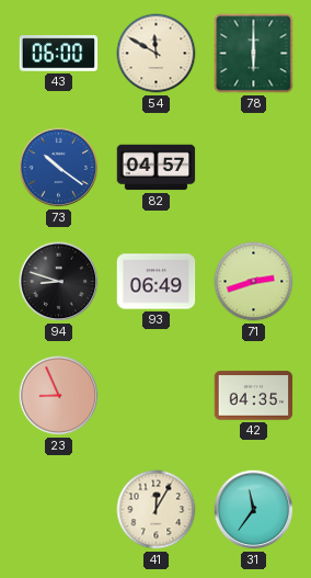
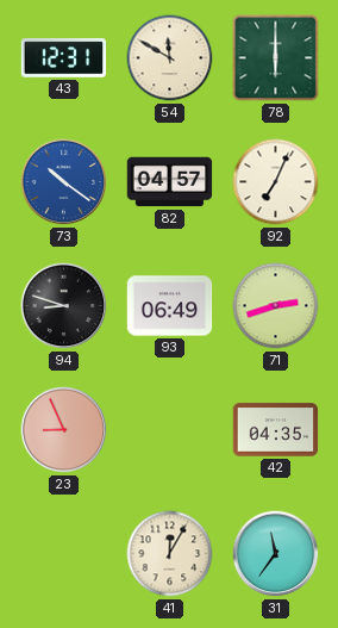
43: 06:00 -> 12:31
92: none -> 7:04
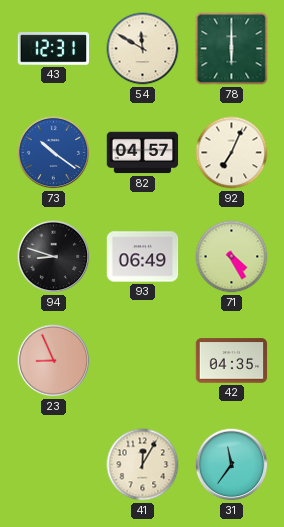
71: 2:42 -> 4:25
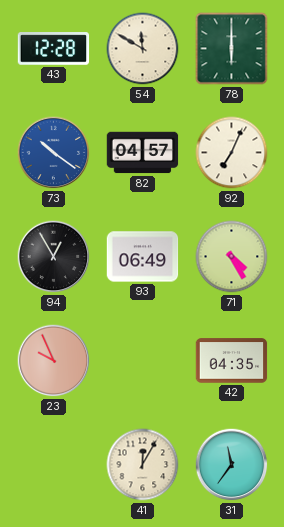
43: 12:31 -> 12:28
94: 8:48 -> 12:55
23: 8:56 -> 9:56
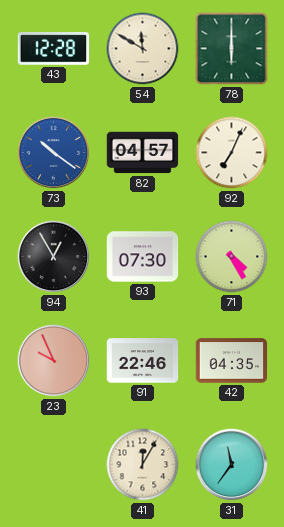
93: 06:49 -> 07:30
91: none -> 22:46
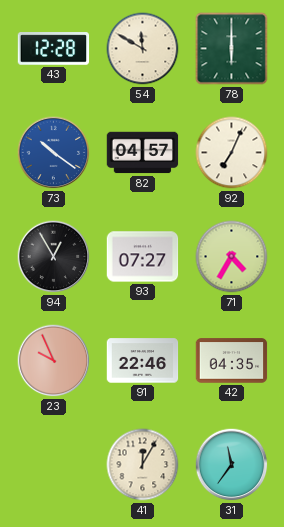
93: 07:30 -> 07:27
71: 4:25 -> 4:35
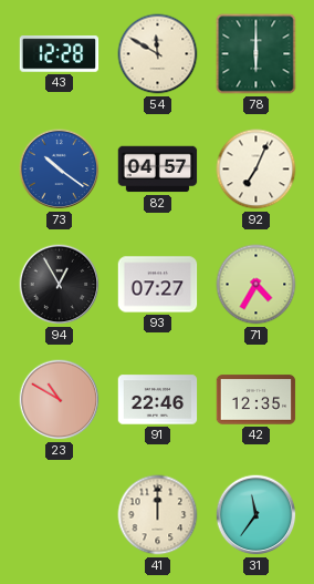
23: 9:56 -> 10:50
42: 04:35 -> 12:35
41: 12:05 -> 12:00
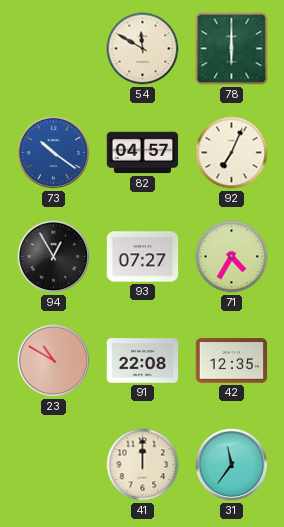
43: 12:28 -> none
91: 22:46 -> 22:08
